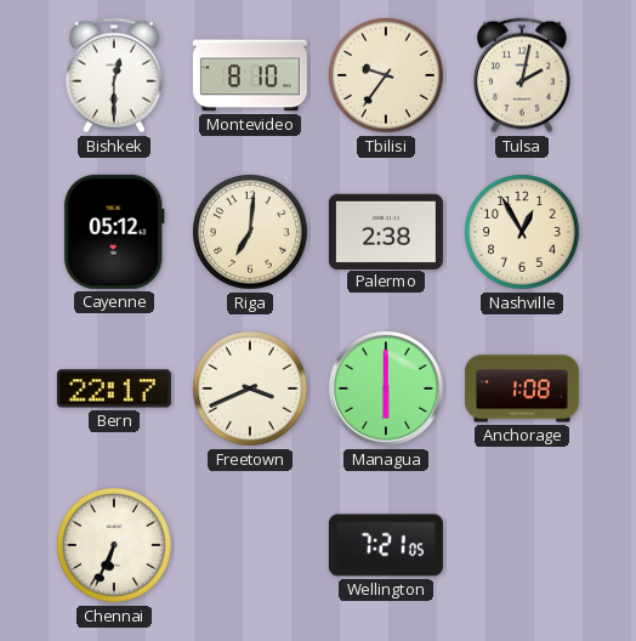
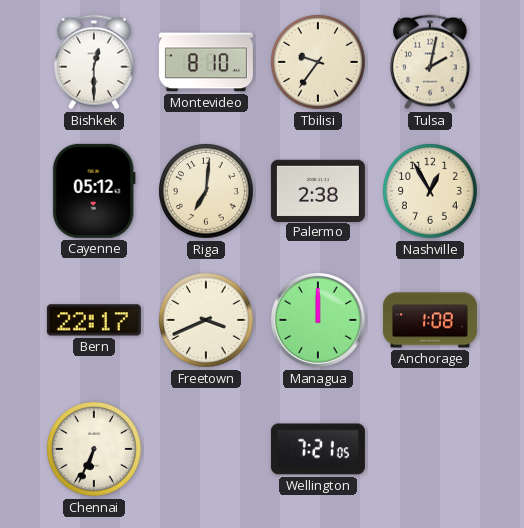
Managua: 6:00 -> 12:00
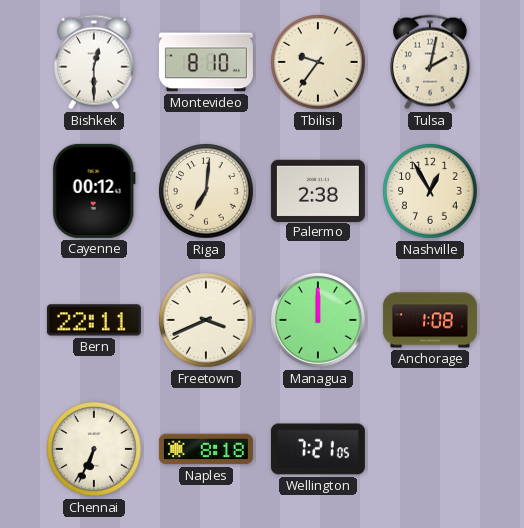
Cayenne: 05:12 -> 00:12
Bern: 22:17 -> 22:11
Naples: none -> 8:18
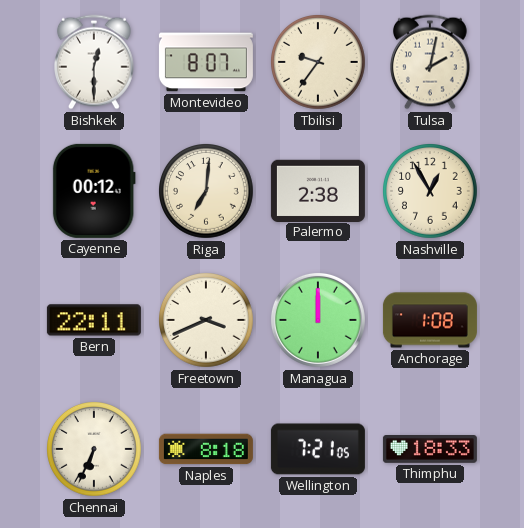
Montevideo: 8:10 -> 8:07
Thimphu: none -> 18:33
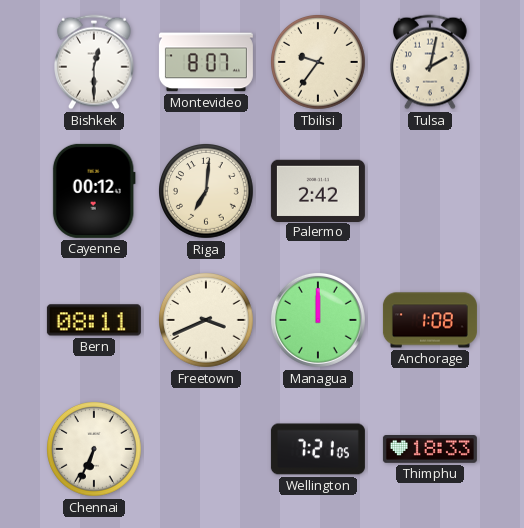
Palermo: 2:38 -> 2:42
Nashville: 12:55 -> none
Bern: 22:11 -> 08:11
Naples: 8:18 -> none
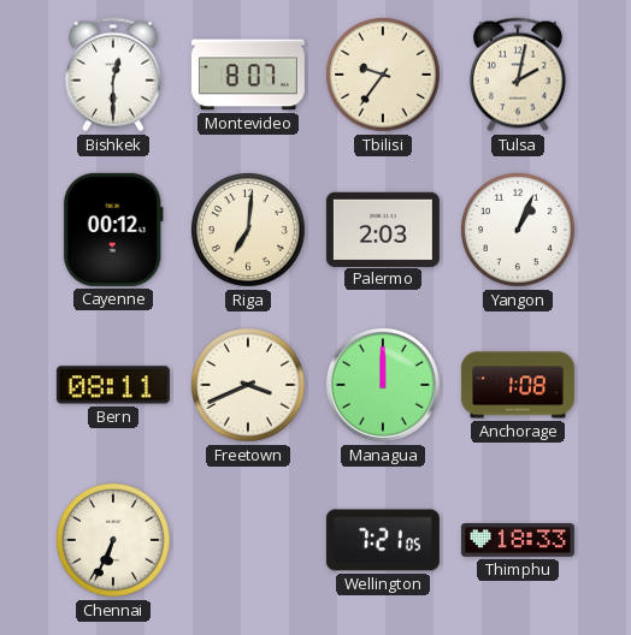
Palermo: 2:42 -> 2:03
Yangon: none -> 1:04
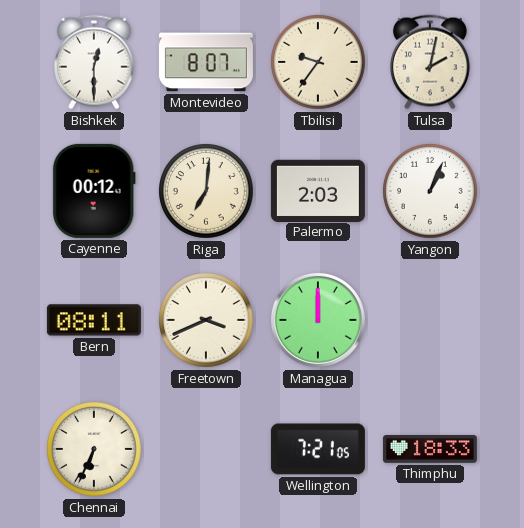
Anchorage: 1:08 -> none
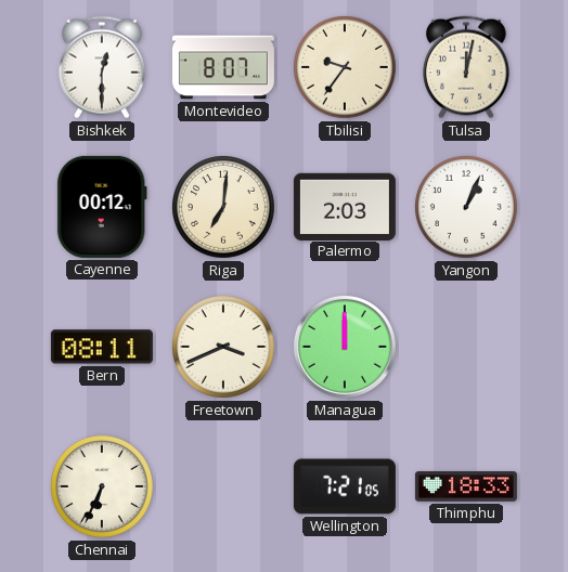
Tulsa: 2:02 -> 12:02
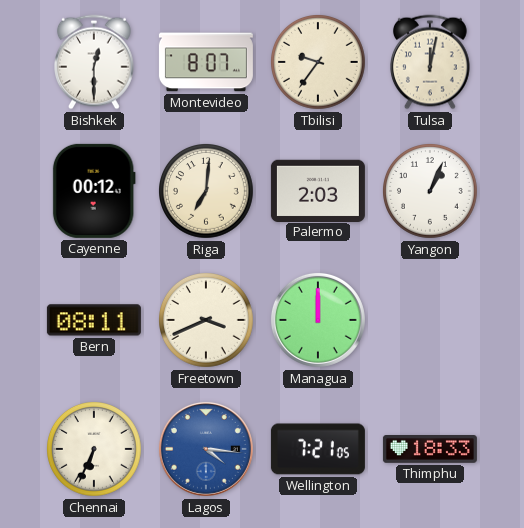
Lagos: none -> 4:16
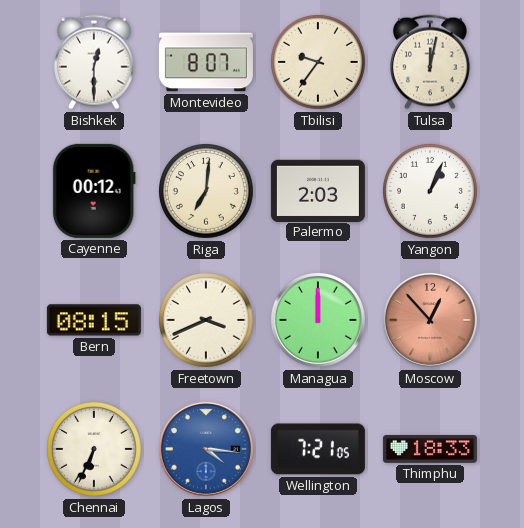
Bern: 08:11 -> 08:15
Moscow: none -> 12:53
